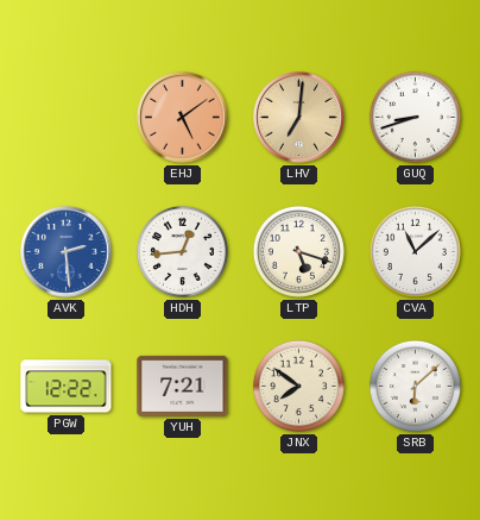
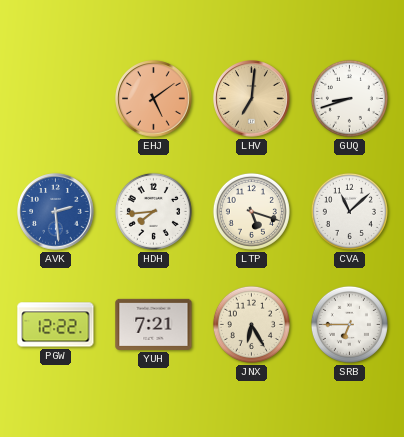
HDH: 12:44 -> 7:44
JNX: 7:51 -> 6:25
SRB: 6:08 -> 6:45
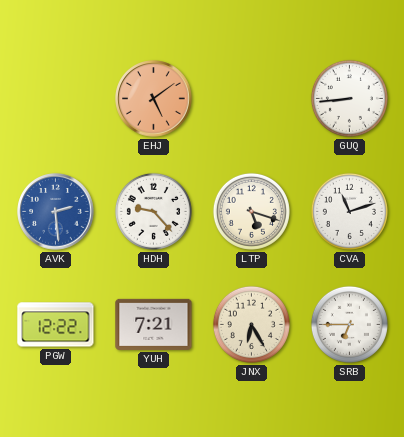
LHV: 7:01 -> none
GUQ: 8:42 -> 8:44
HDH: 7:44 -> 9:23
CVA: 11:08 -> 11:12
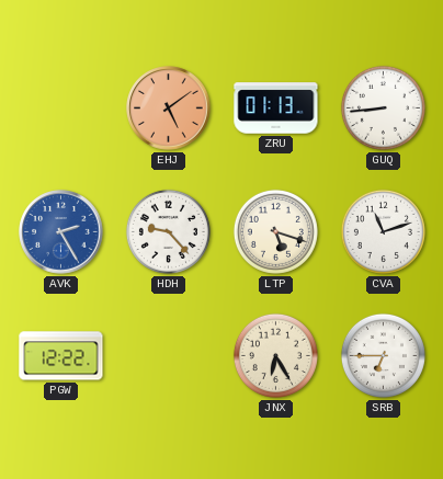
ZRU: none -> 01:13
AVK: 2:29 -> 2:25
YUH: 7:21 -> none
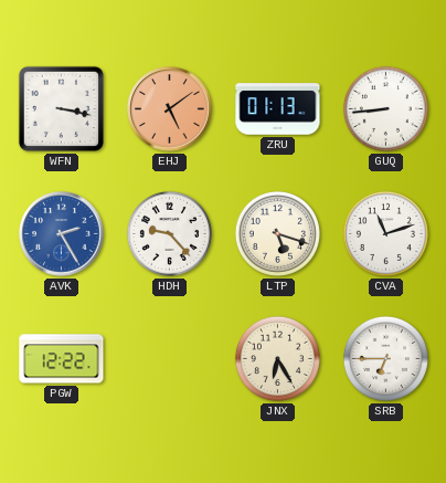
WFN: none -> 3:17
